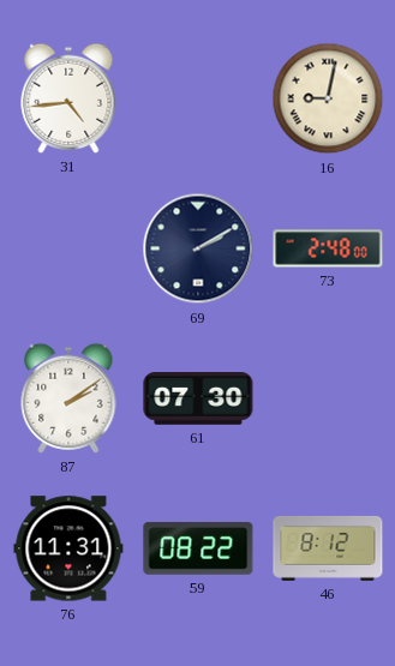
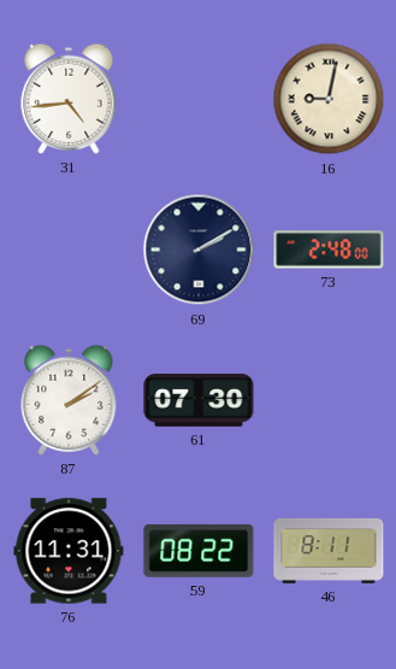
46: 8:12 -> 8:11
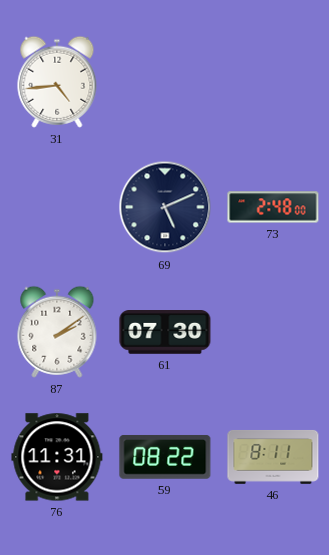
16: 9:02 -> none
69: 2:10 -> 5:11
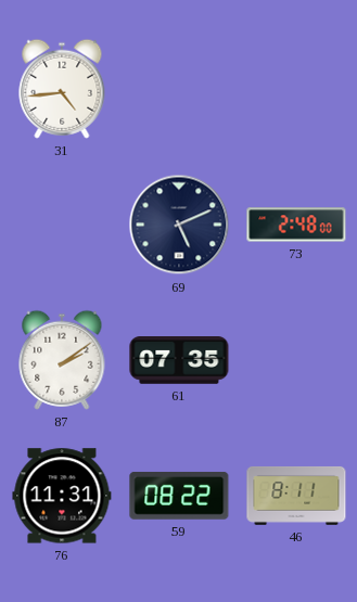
61: 07:30 -> 07:35
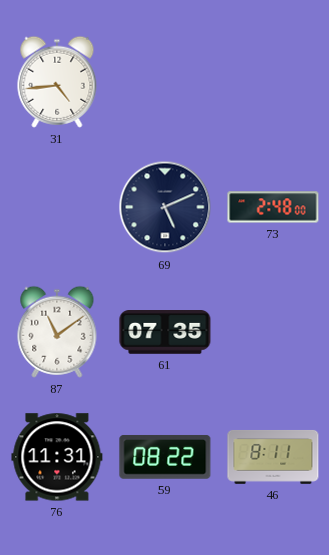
87: 2:09 -> 11:09
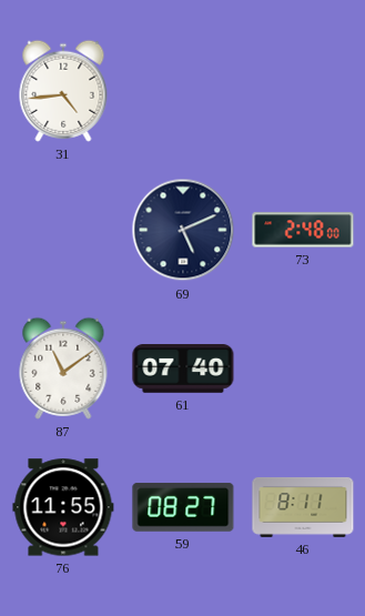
61: 07:35 -> 07:40
76: 11:31 -> 11:55
59: 08:22 -> 08:27
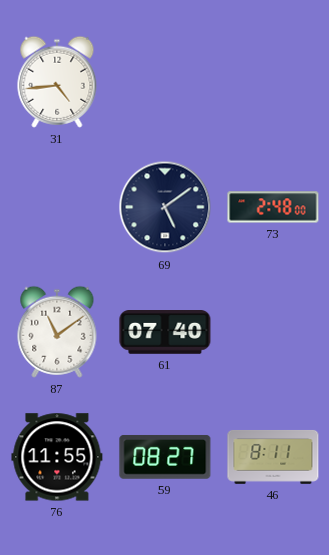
69: 5:11 -> 5:09
